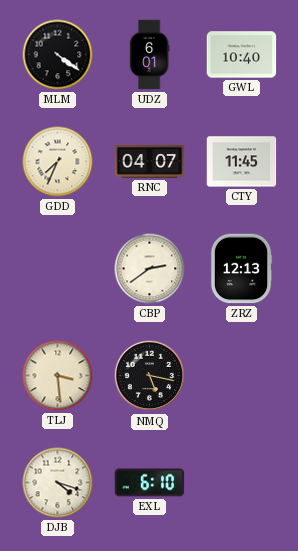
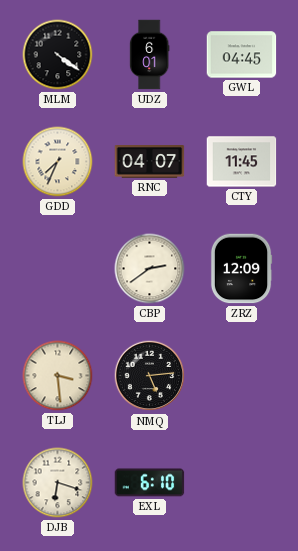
GWL: 10:40 -> 04:45
ZRZ: 12:13 -> 12:09
NMQ: 5:17 -> 5:14
DJB: 4:18 -> 6:18
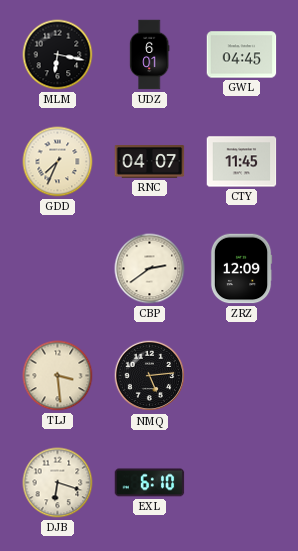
MLM: 4:21 -> 6:17
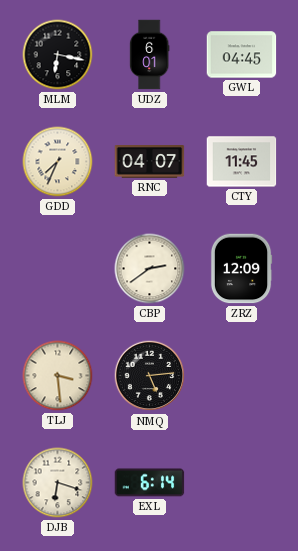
EXL: 6:10 -> 6:14
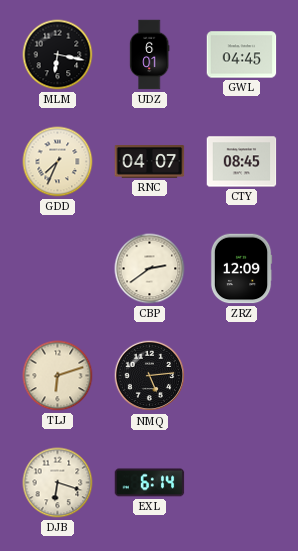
CTY: 11:45 -> 08:45
TLJ: 3:29 -> 6:12
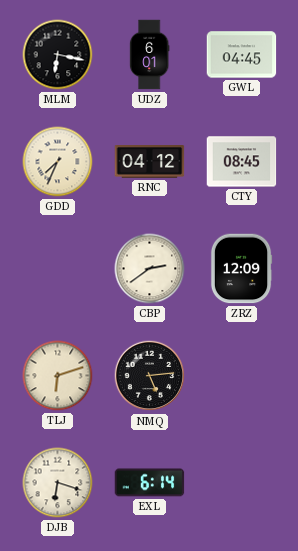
RNC: 04:07 -> 04:12
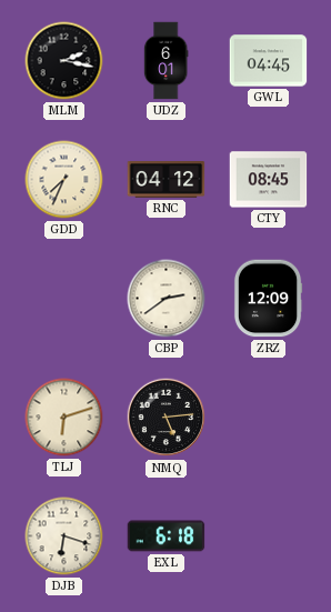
MLM: 6:17 -> 2:17
EXL: 6:14 -> 6:18
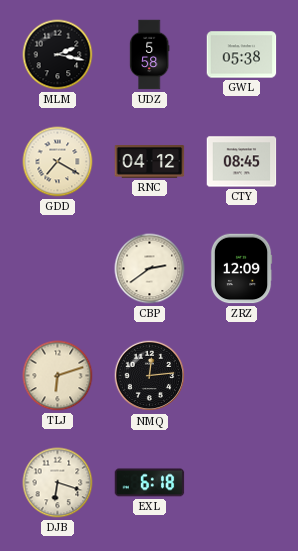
UDZ: 6:01 -> 5:58
GWL: 04:45 -> 05:38
GDD: 7:34 -> 7:20
NMQ: 5:14 -> 12:14
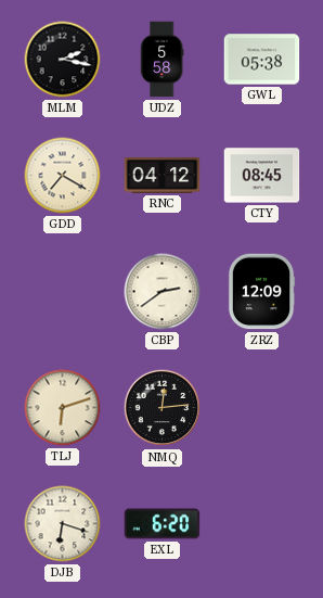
EXL: 6:18 -> 6:20
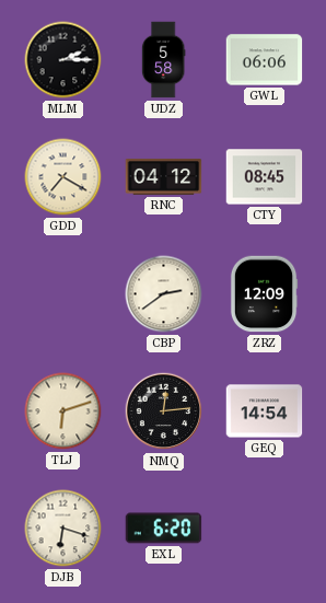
MLM: 2:17 -> 2:15
GWL: 05:38 -> 06:06
GEQ: none -> 14:54
